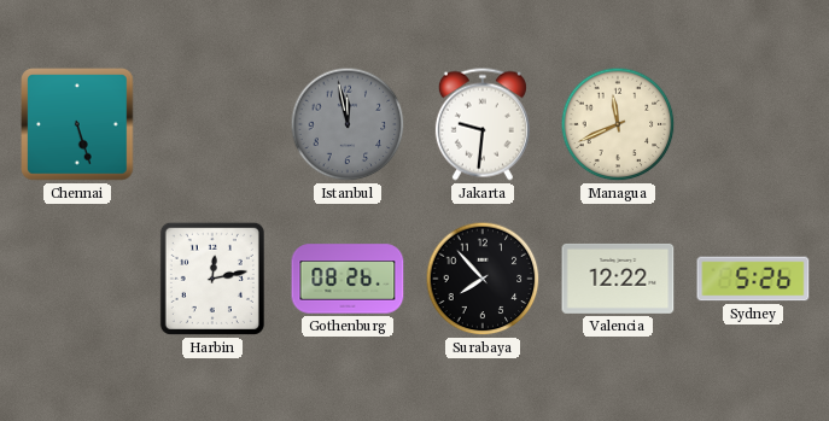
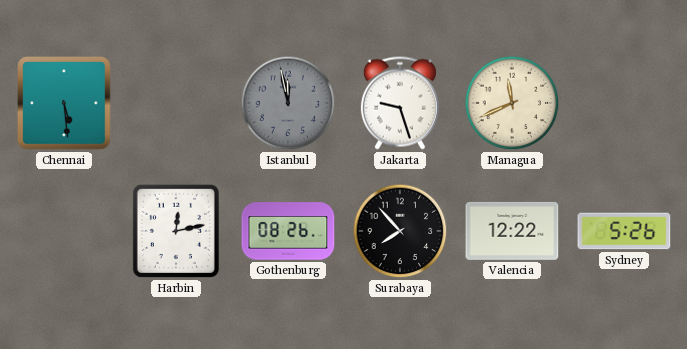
Chennai: 5:27 -> 5:29
Jakarta: 9:31 -> 9:27
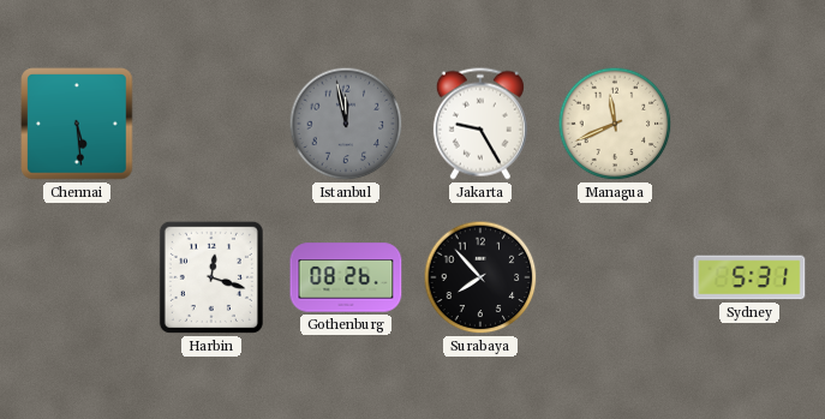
Jakarta: 9:27 -> 9:25
Harbin: 12:13 -> 12:18
Valencia: 12:22 -> none
Sydney: 5:26 -> 5:31
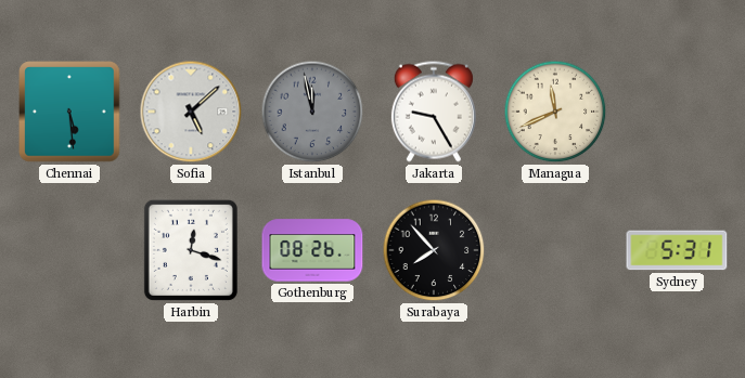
Sofia: none -> 5:08
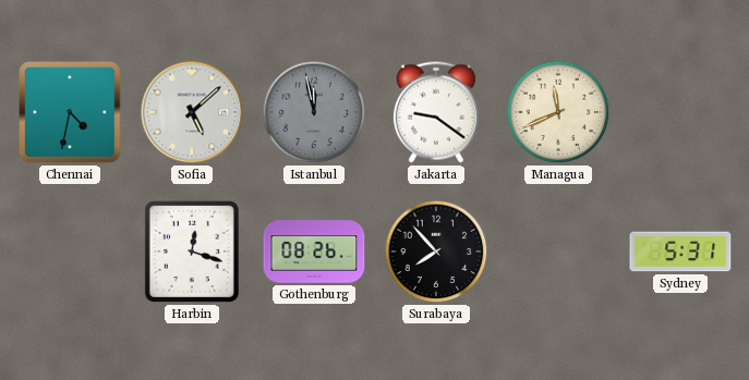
Chennai: 5:29 -> 4:32
Jakarta: 9:25 -> 9:21
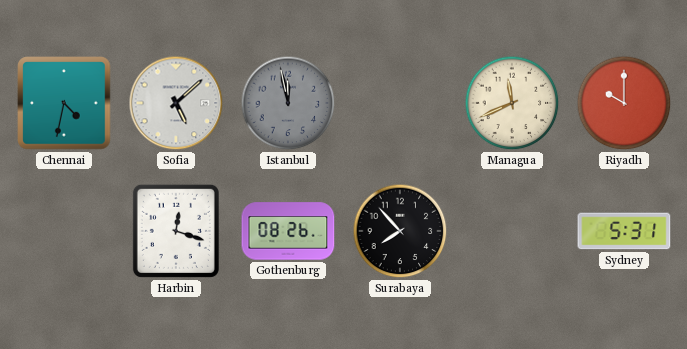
Jakarta: 9:21 -> none
Riyadh: none -> 10:00
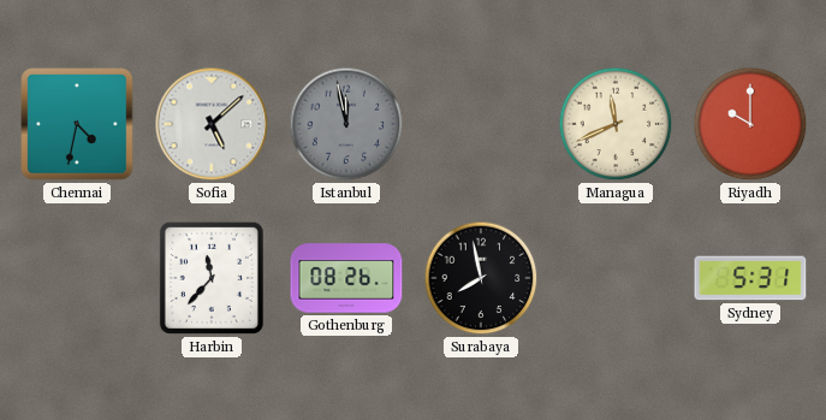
Harbin: 12:18 -> 11:37
Surabaya: 7:53 -> 7:58
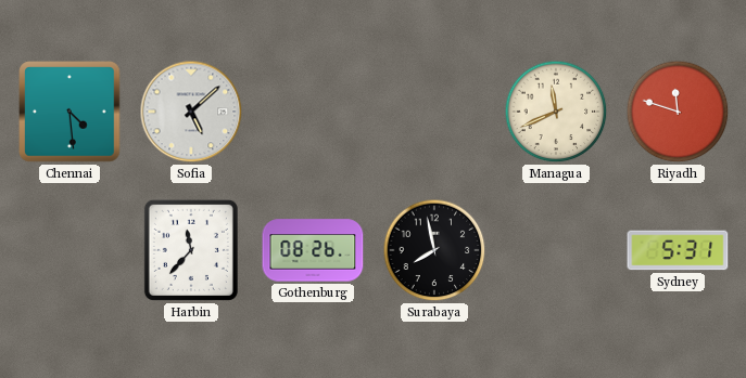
Chennai: 4:32 -> 4:29
Istanbul: 11:58 -> none
Riyadh: 10:00 -> 11:48
